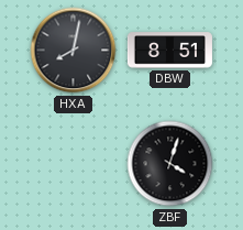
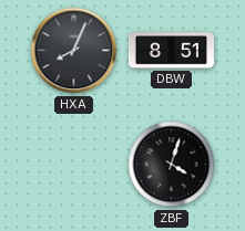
HXA: 8:02 -> 8:04
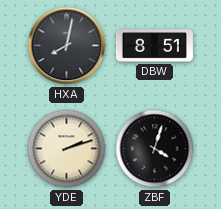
HXA: 8:04 -> 8:02
YDE: none -> 2:12
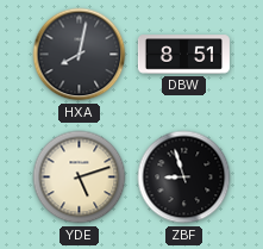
YDE: 2:12 -> 5:12
ZBF: 4:03 -> 8:57
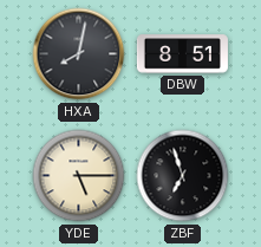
YDE: 5:12 -> 5:15
ZBF: 8:57 -> 6:57
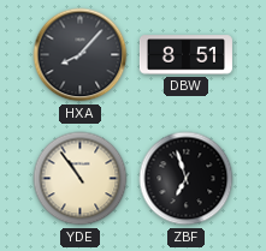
HXA: 8:02 -> 8:07
YDE: 5:15 -> 10:54
